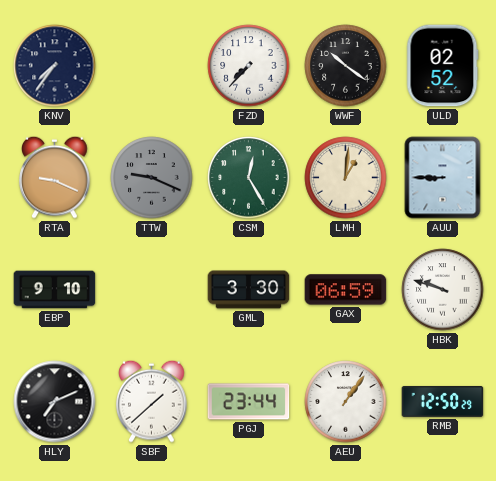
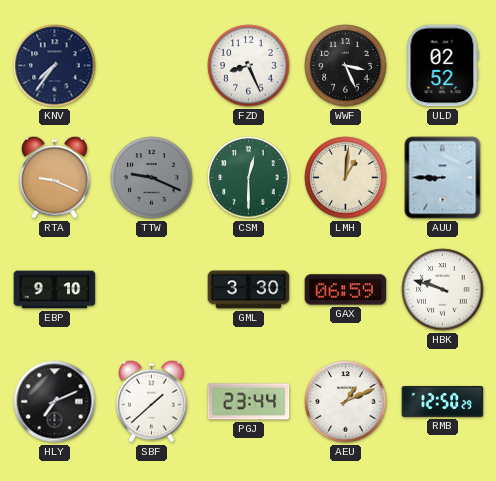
FZD: 7:37 -> 8:26
WWF: 10:21 -> 3:26
CSM: 12:25 -> 12:30
AEU: 1:06 -> 1:11
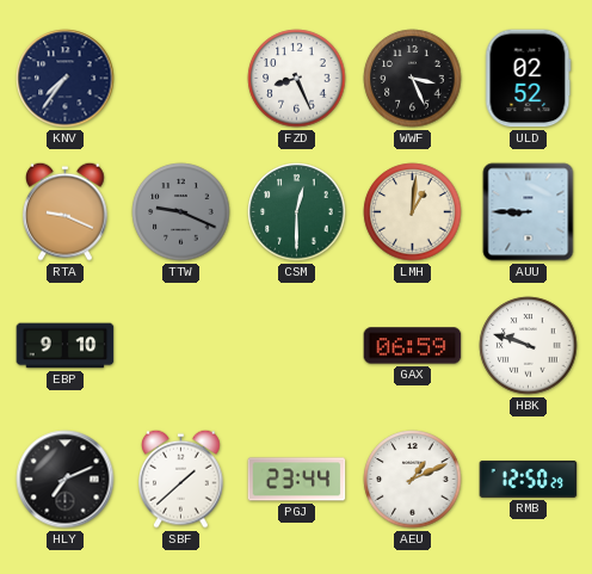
GML: 3:30 -> none
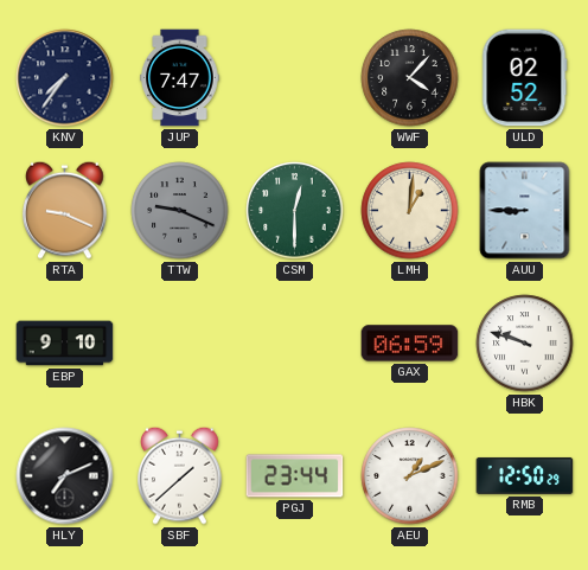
JUP: none -> 7:47
FZD: 8:26 -> none
WWF: 3:26 -> 4:07
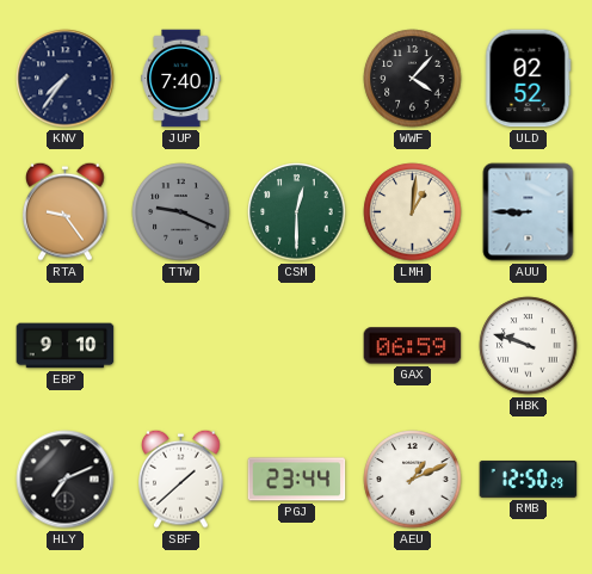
JUP: 7:47 -> 7:40
RTA: 9:19 -> 9:24
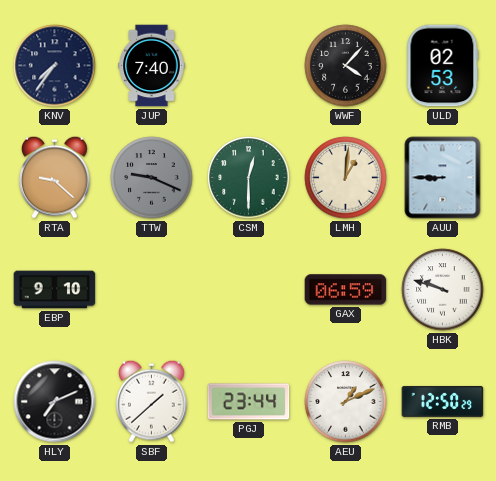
ULD: 02:52 -> 02:53
RTA: 9:24 -> 9:22
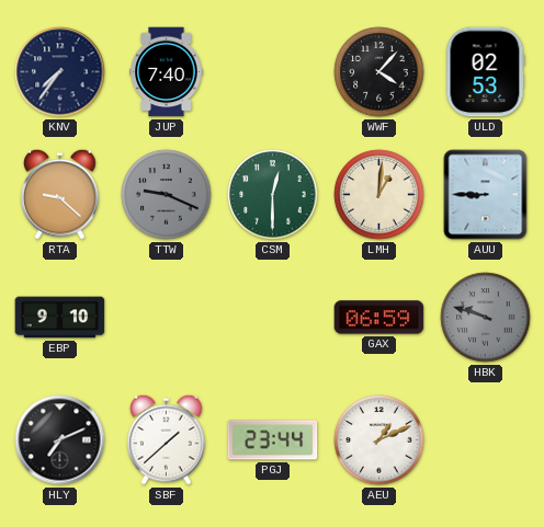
HBK dial: white -> grey
RMB: 12:50 -> none
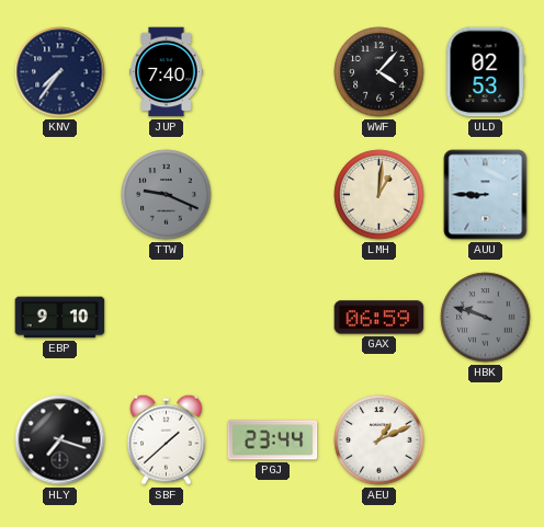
RTA: 9:22 -> none
CSM: 12:30 -> none
HLY: 7:11 -> 7:18
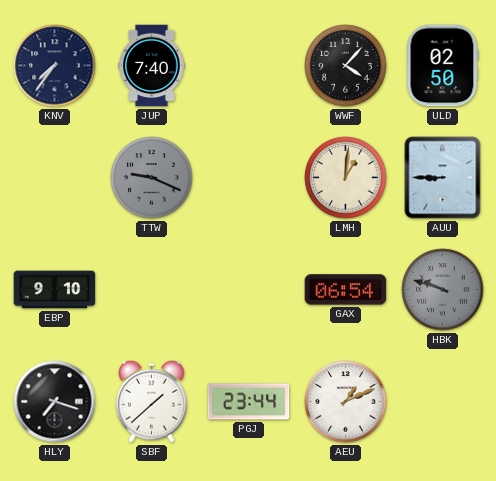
ULD: 02:53 -> 02:50
GAX: 06:59 -> 06:54
